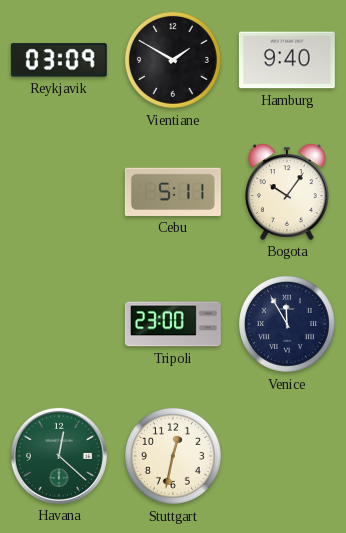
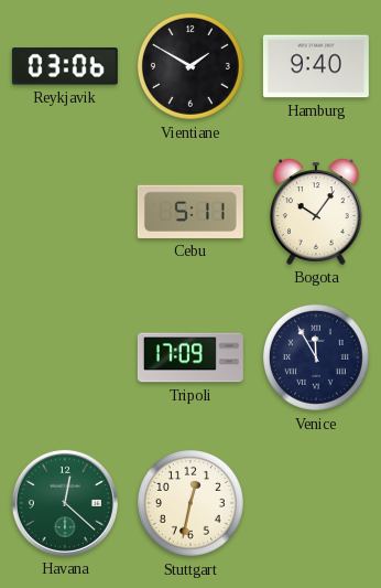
Reykjavik: 03:09 -> 03:06
Tripoli: 23:00 -> 17:09
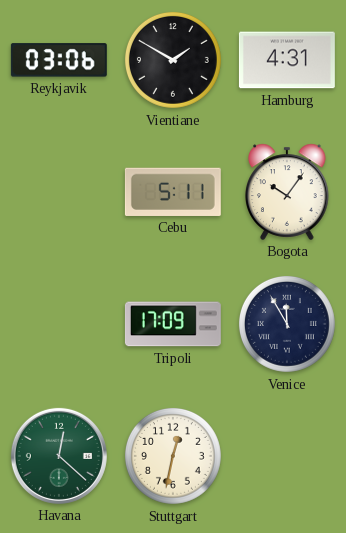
Hamburg: 9:40 -> 4:31
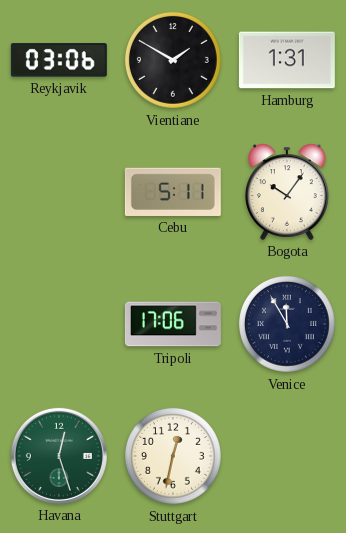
Hamburg: 4:31 -> 1:31
Tripoli: 17:09 -> 17:06
Havana: 12:22 -> 12:27
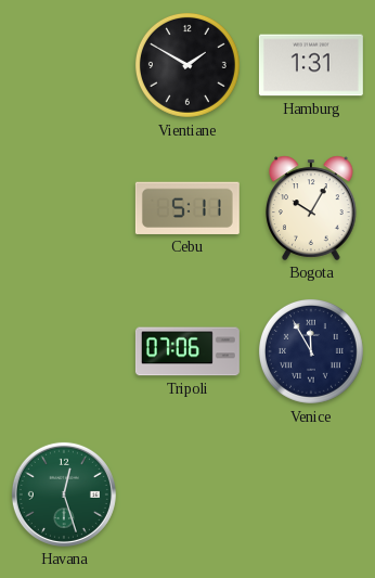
Reykjavik: 03:06 -> none
Bogota: 10:06 -> 10:05
Tripoli: 17:06 -> 07:06
Stuttgart: 12:32 -> none
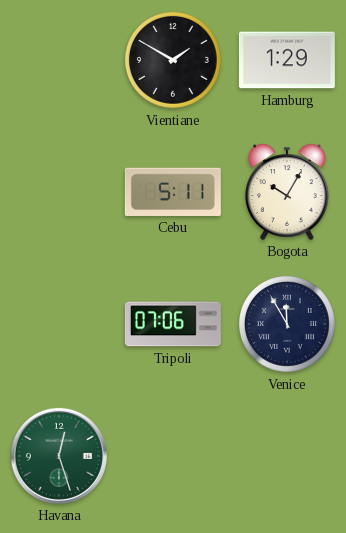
Hamburg: 1:31 -> 1:29
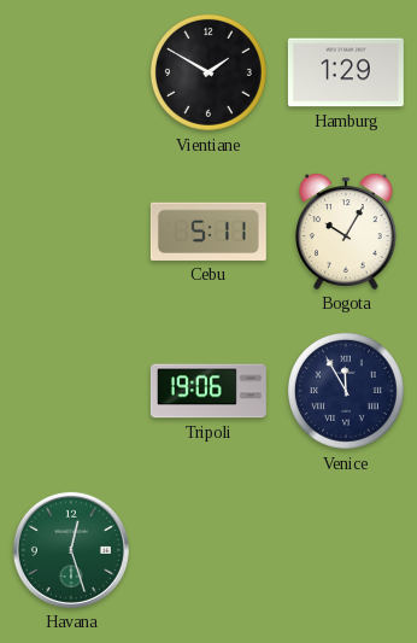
Tripoli: 07:06 -> 19:06
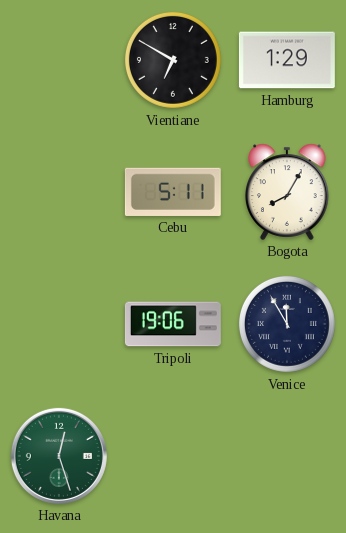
Vientiane: 1:50 -> 6:50
Bogota: 10:05 -> 8:05
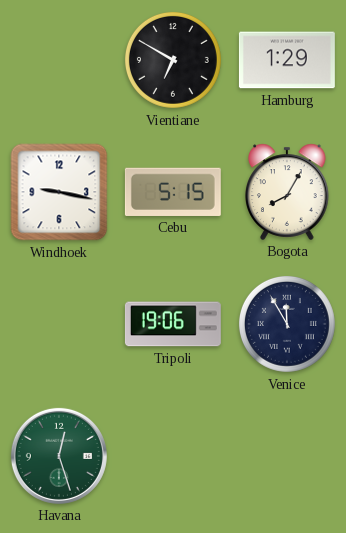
Windhoek: none -> 9:17
Cebu: 5:11 -> 5:15
